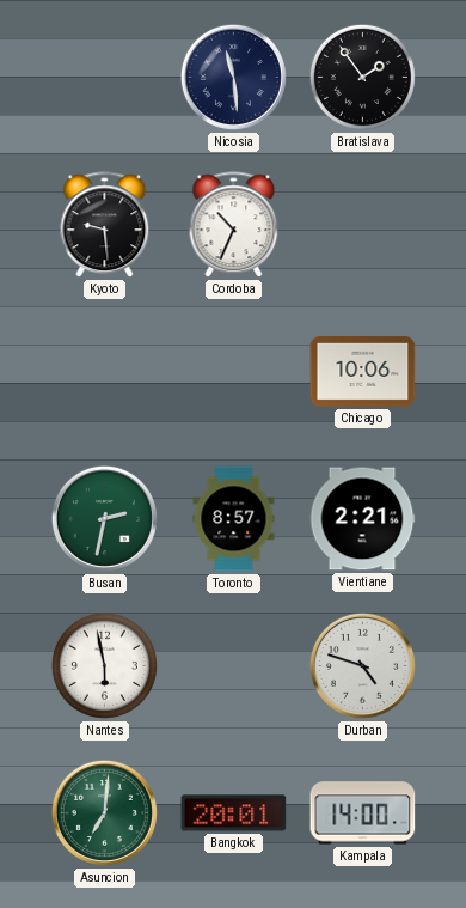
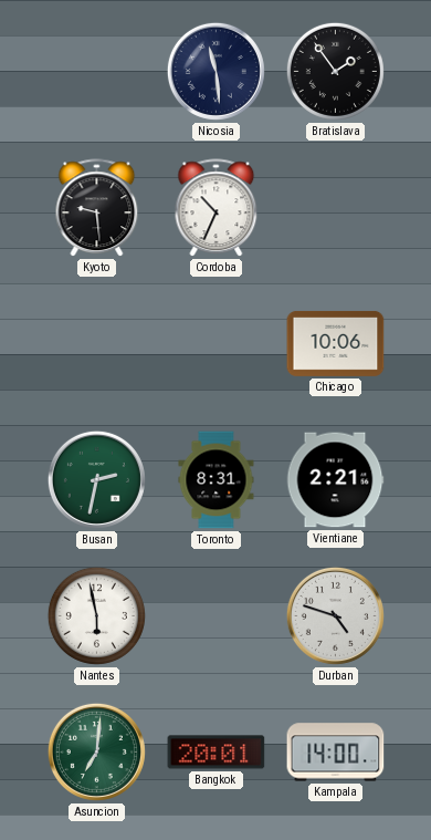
Toronto: 8:57 -> 8:31
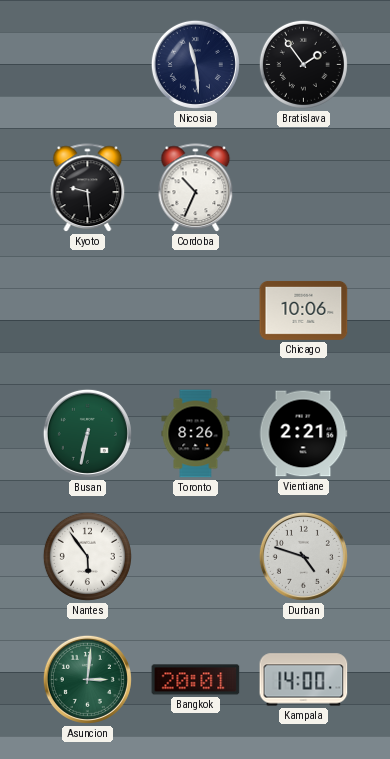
Busan: 2:32 -> 6:32
Toronto: 8:31 -> 8:26
Nantes: 5:58 -> 5:54
Asuncion: 7:01 -> 3:01
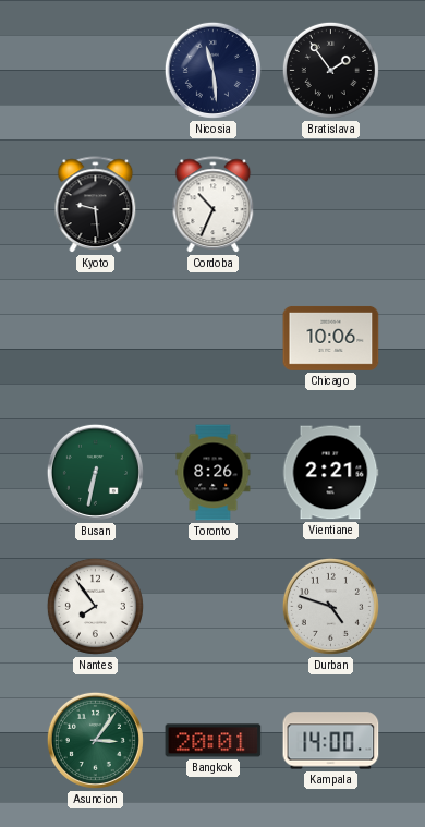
Nantes: 5:54 -> 7:54
Asuncion: 3:01 -> 3:06
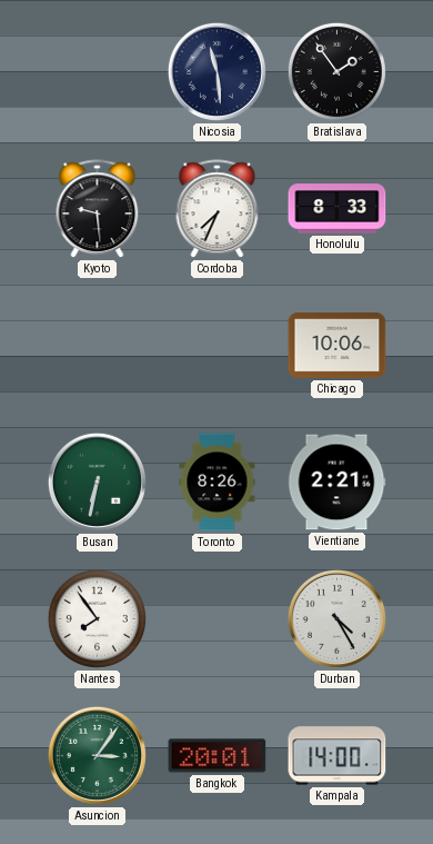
Cordoba: 10:34 -> 7:34
Honolulu: none -> 8:33
Durban: 4:48 -> 4:25
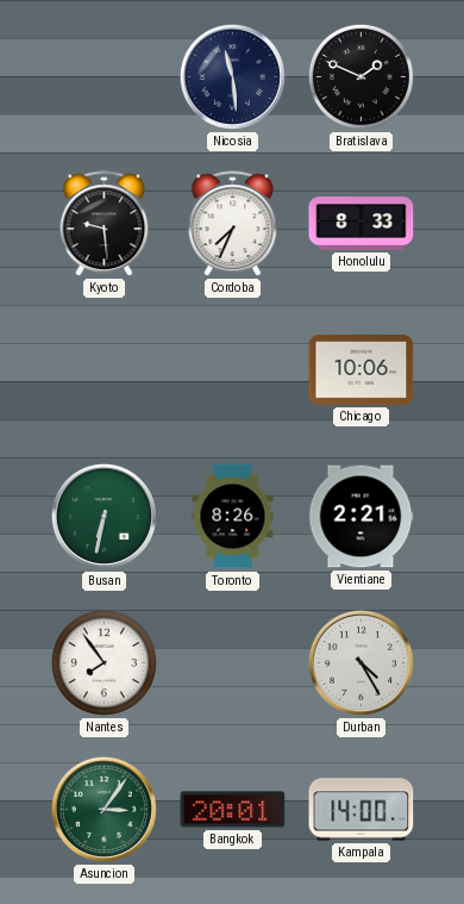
Bratislava: 1:54 -> 1:49
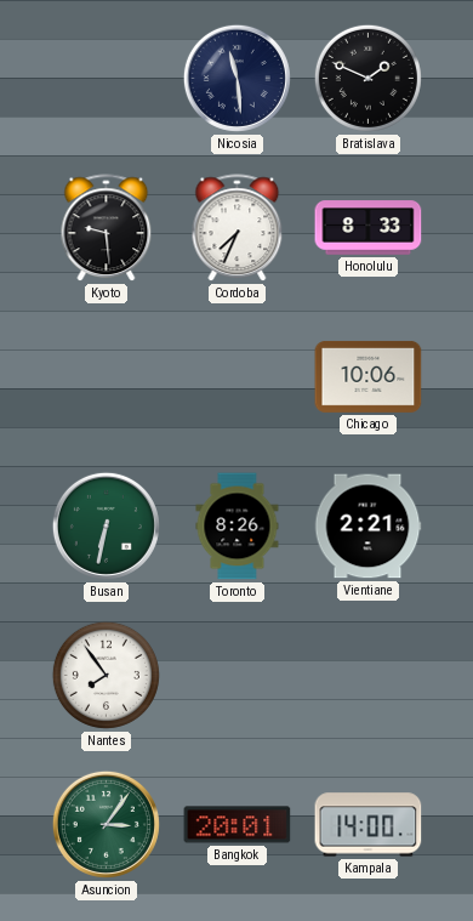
Durban: 4:25 -> none
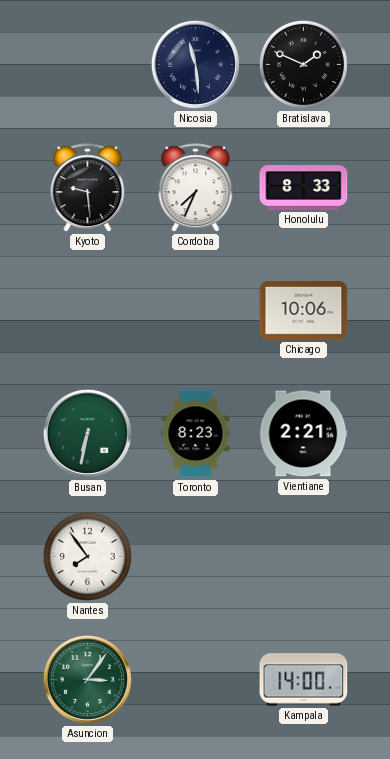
Toronto: 8:26 -> 8:23
Bangkok: 20:01 -> none
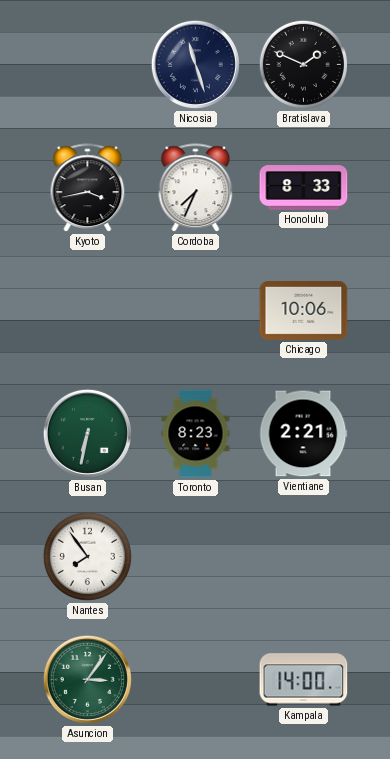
Nicosia: 11:29 -> 11:27
Kyoto: 9:29 -> 3:43
